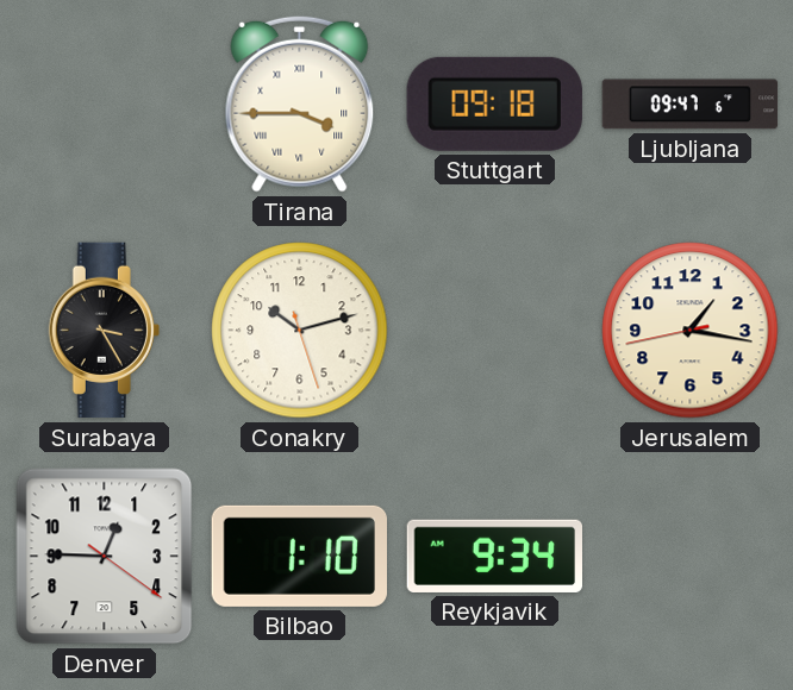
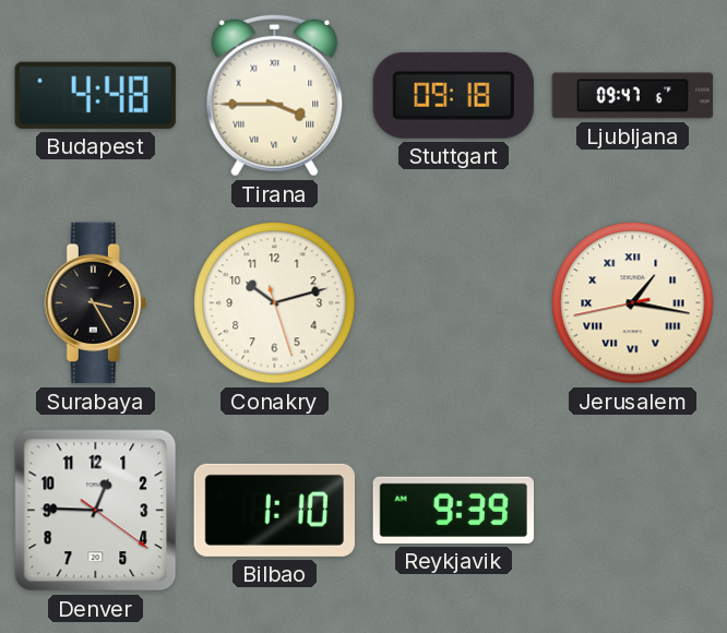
Budapest: none -> 4:48
Jerusalem numerals: Arabic -> Roman
Reykjavik: 9:34 -> 9:39
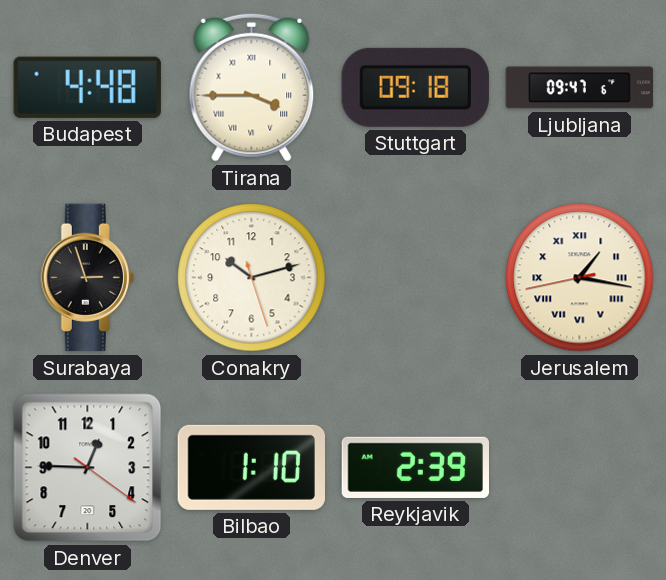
Surabaya: 3:25 -> 2:57
Reykjavik: 9:39 -> 2:39
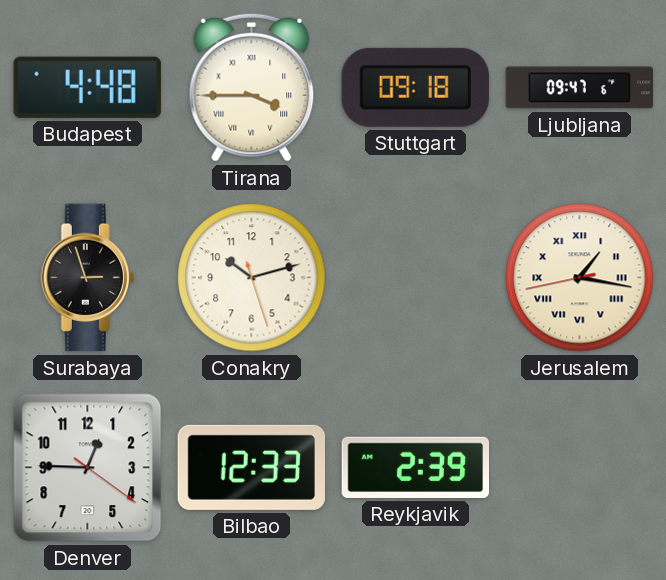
Bilbao: 1:10 -> 12:33
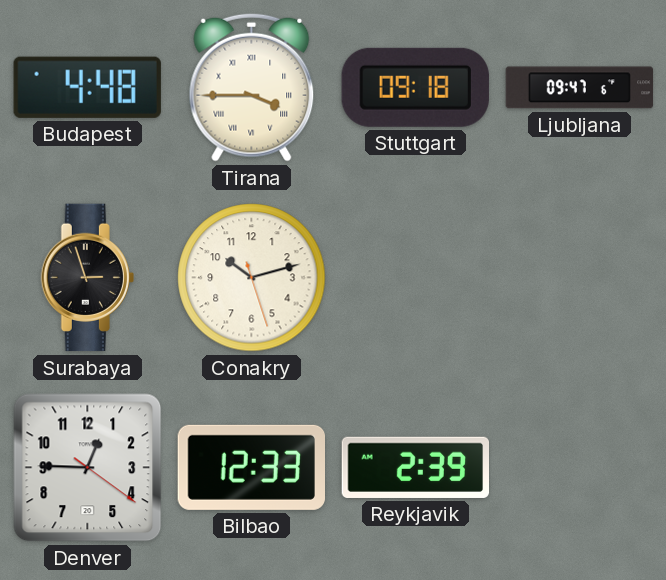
Jerusalem: 1:16 -> none
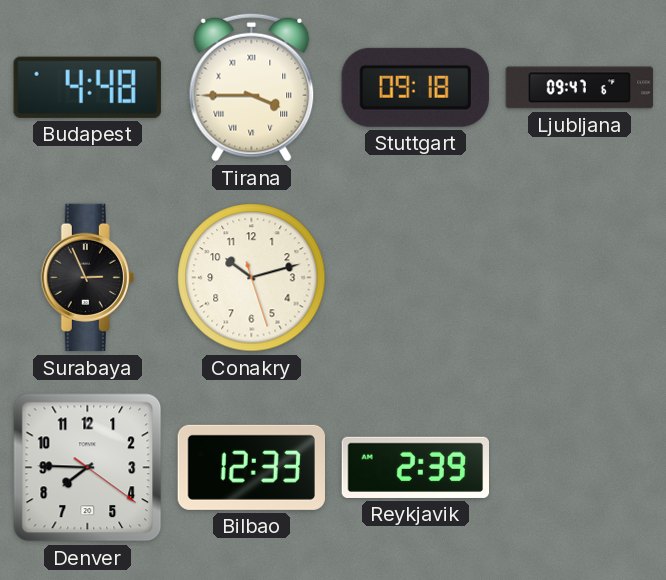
Surabaya: 2:57 -> 2:56
Denver: 12:45 -> 7:45
